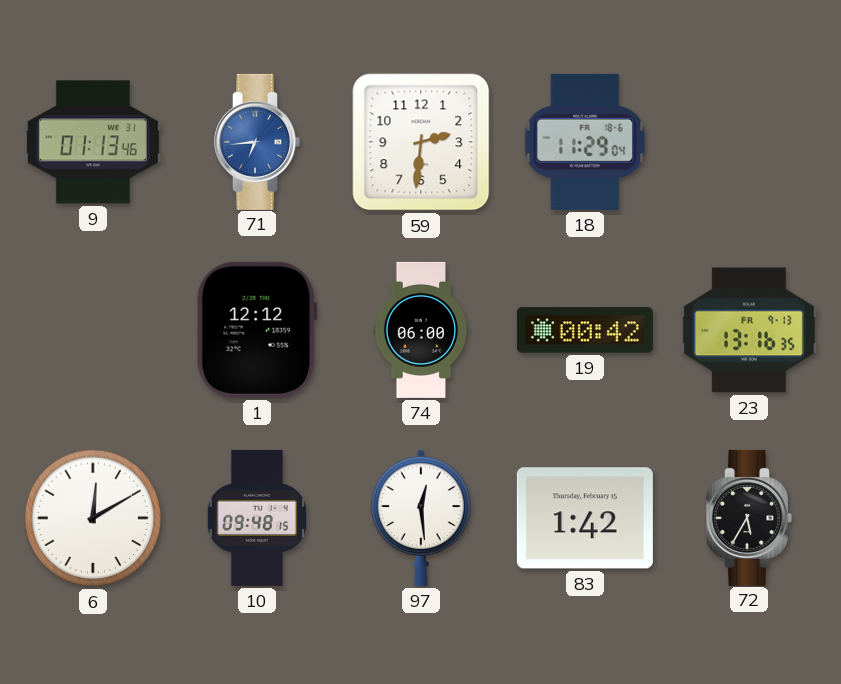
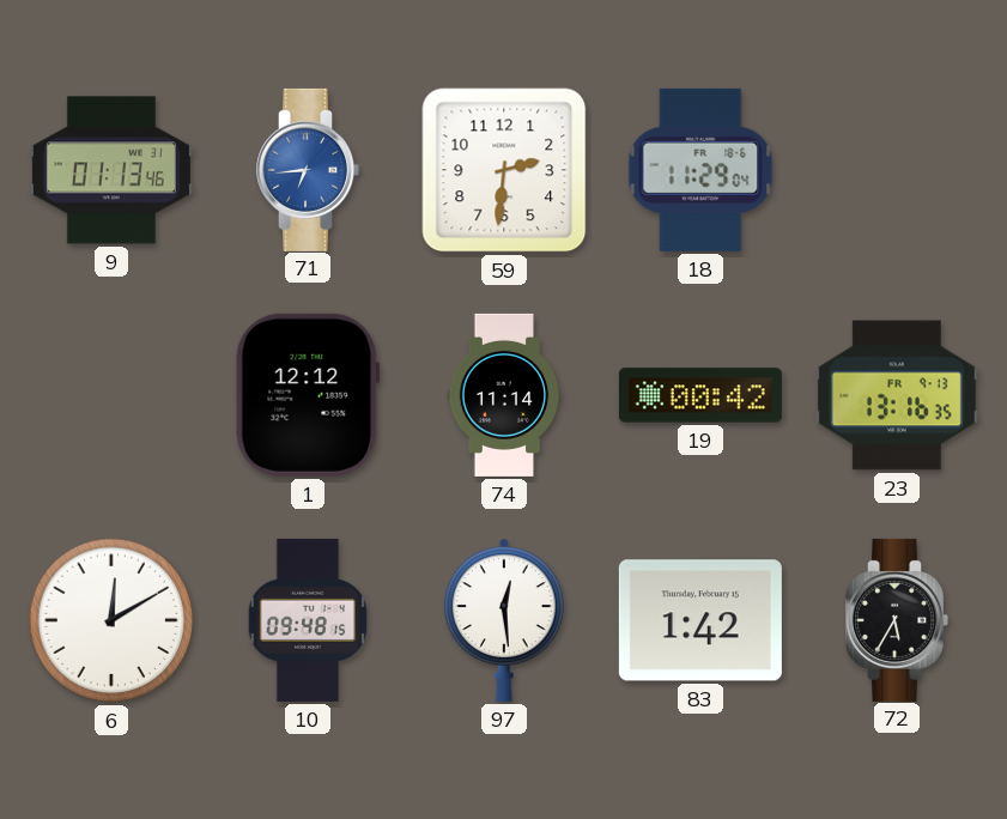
74: 06:00 -> 11:14
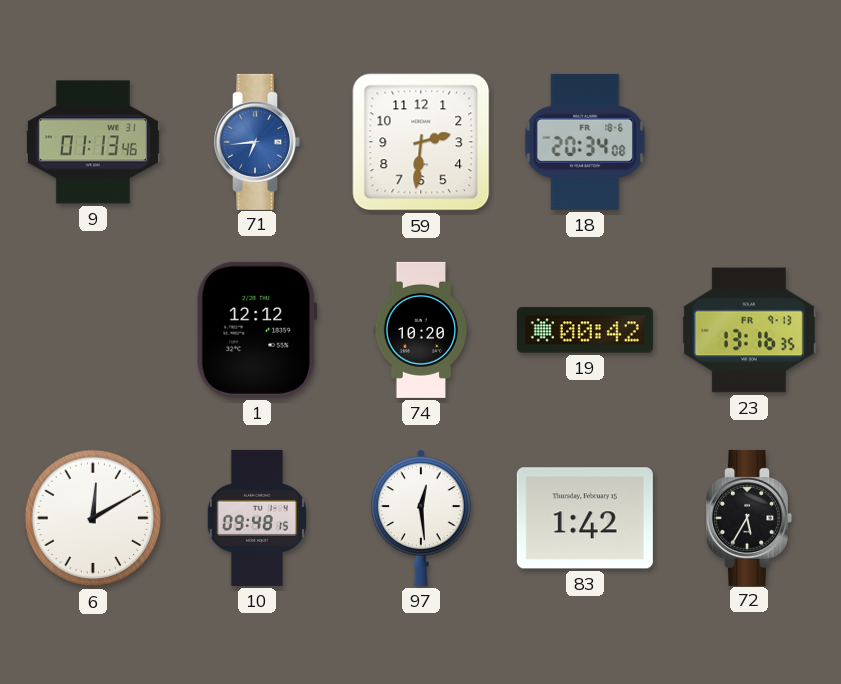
18: 11:29 -> 20:34
74: 11:14 -> 10:20
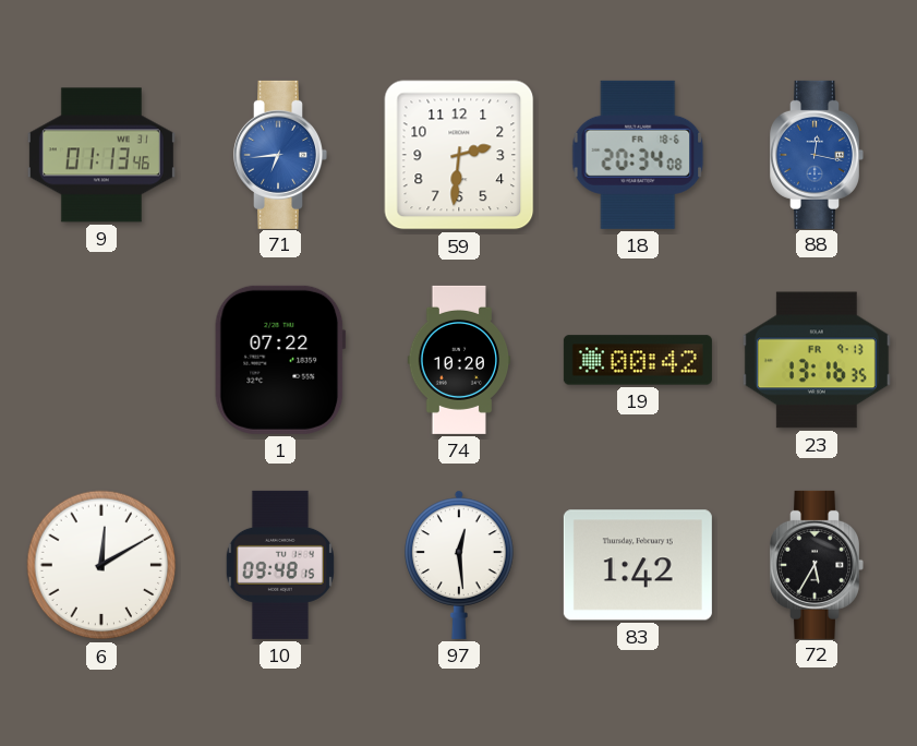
88: none -> 12:17
1: 12:12 -> 07:22
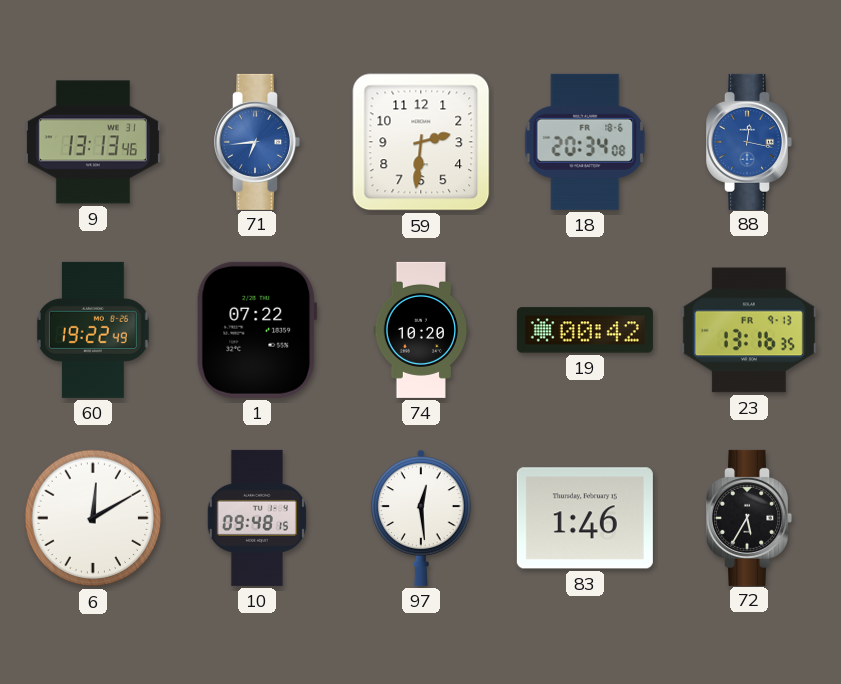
9: 01:13 -> 13:13
60: none -> 19:22
83: 1:42 -> 1:46
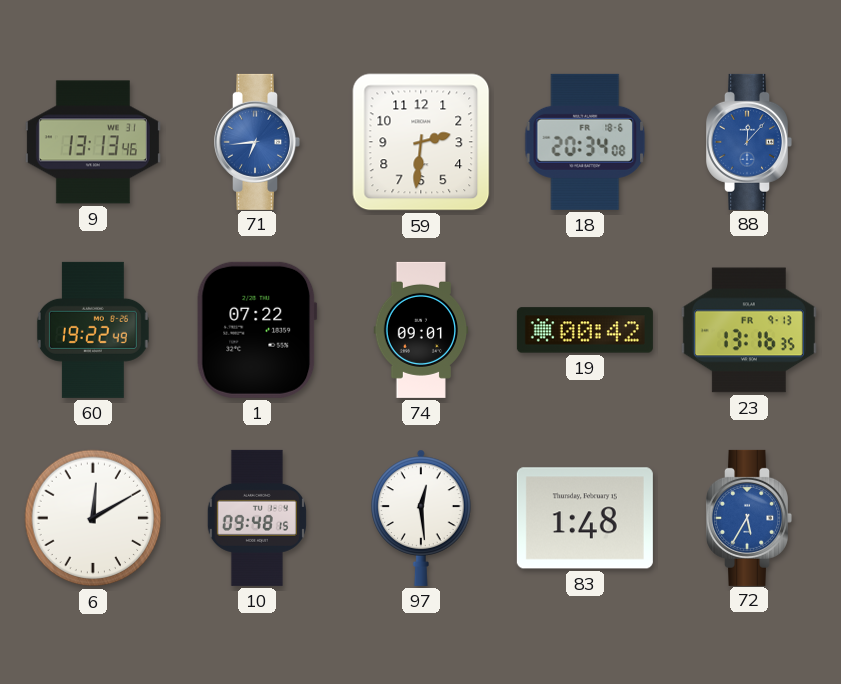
88: 12:17 -> 12:07
74: 10:20 -> 09:01
83: 1:46 -> 1:48
72 dial: black -> blue
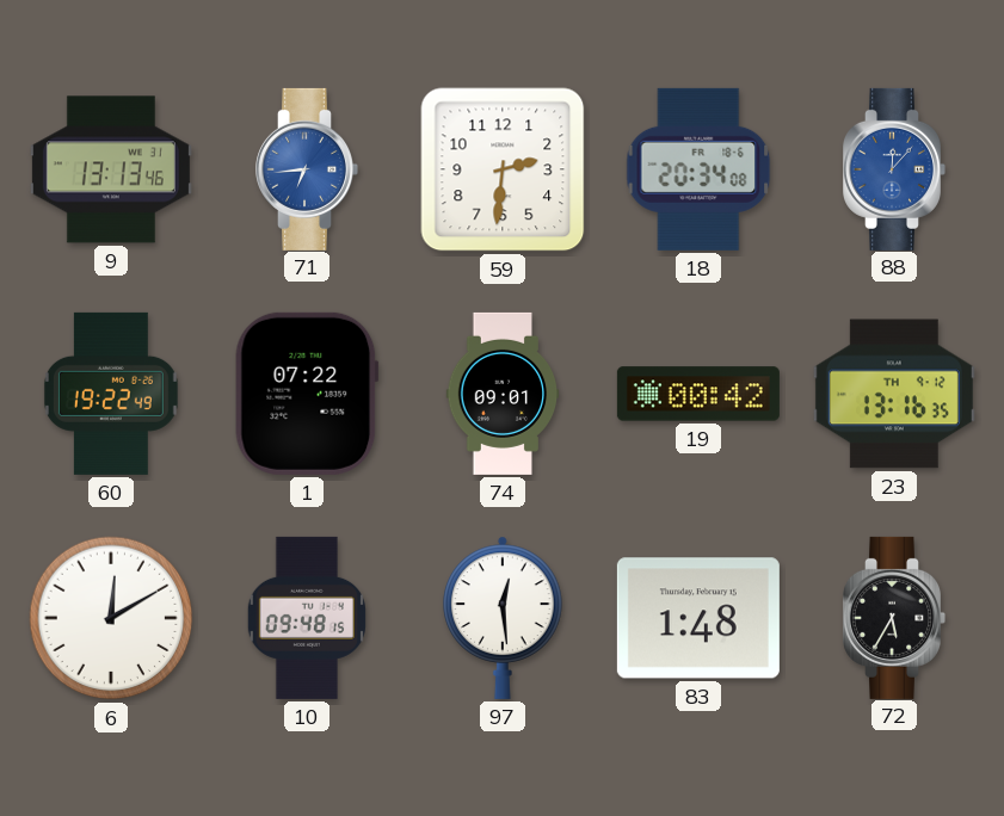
23 date: FR 9-13 -> TH 9-12
72 dial: blue -> black
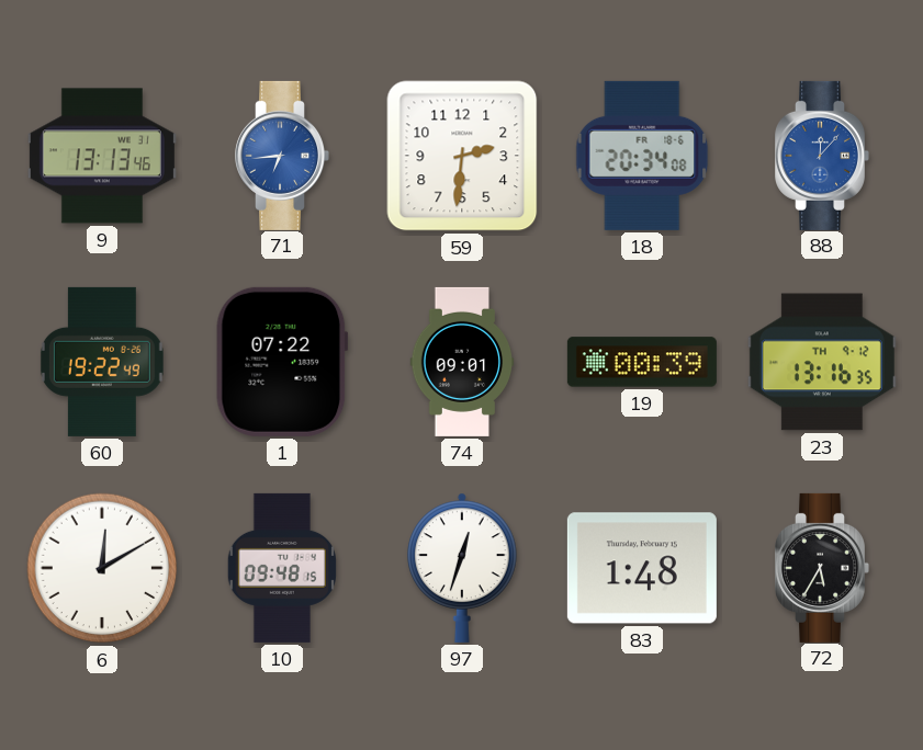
19: 00:42 -> 00:39
97: 12:29 -> 12:33
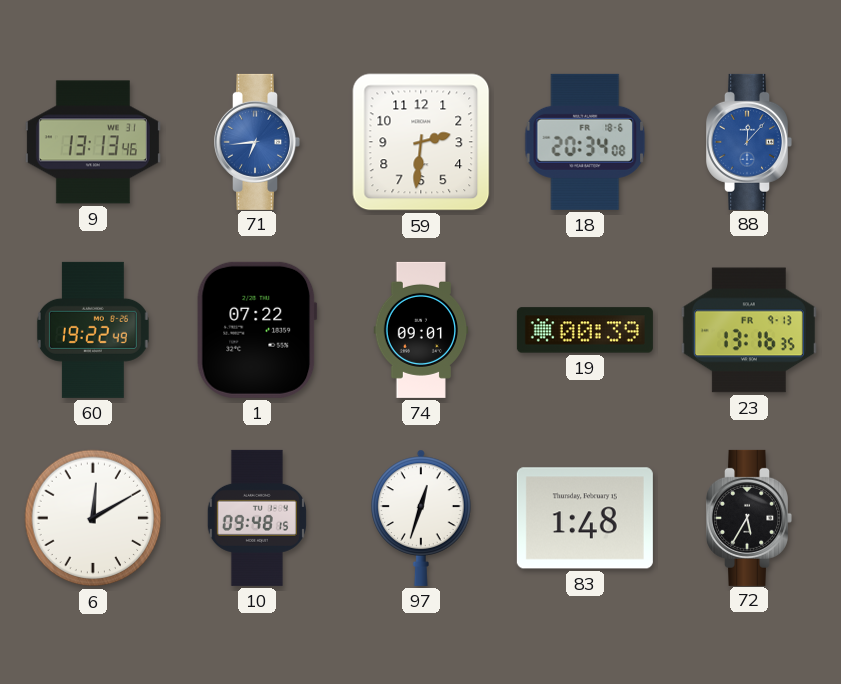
23 date: TH 9-12 -> FR 9-13
